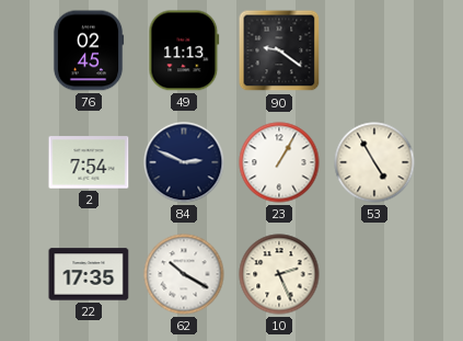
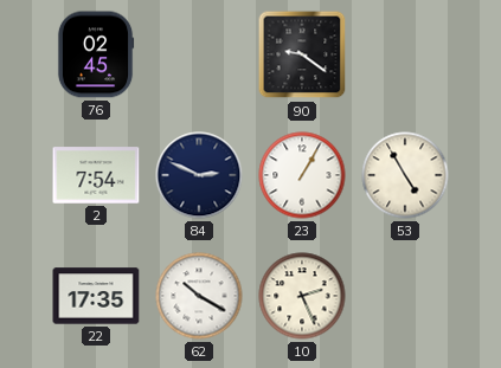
49: 11:13 -> none
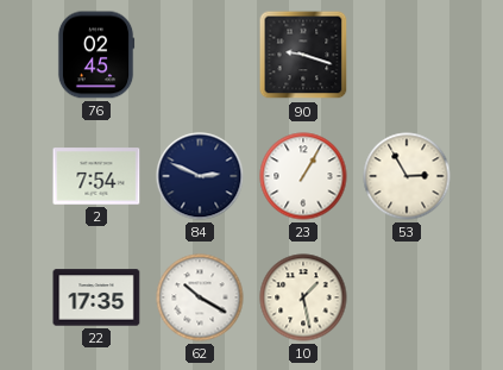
90: 9:21 -> 9:18
53: 4:55 -> 2:55
10: 2:26 -> 1:28
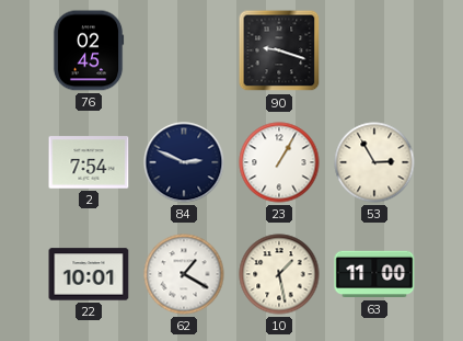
22: 17:35 -> 10:01
62: 10:20 -> 1:20
63: none -> 11:00
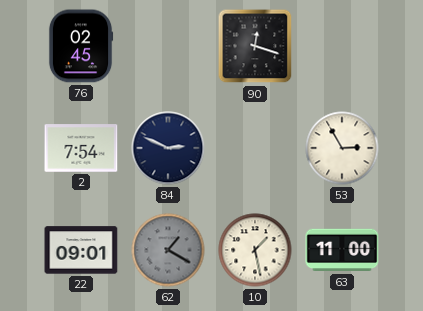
90: 9:18 -> 12:18
23: 1:05 -> none
22: 10:01 -> 09:01
62 dial: white -> grey
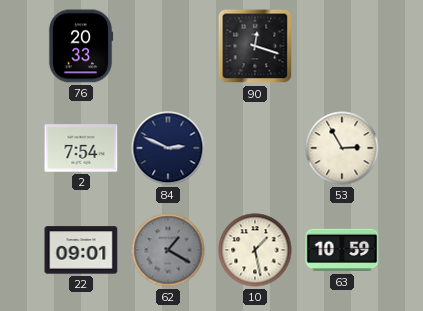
76: 02:45 -> 20:33
63: 11:00 -> 10:59
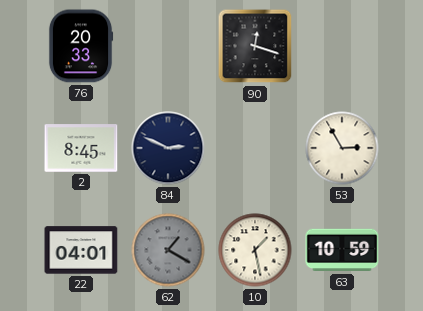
2: 7:54 -> 8:45
22: 09:01 -> 04:01
